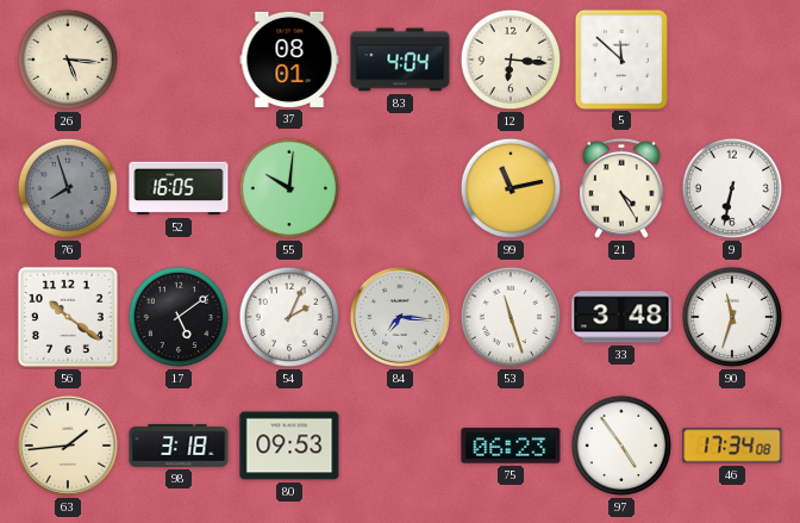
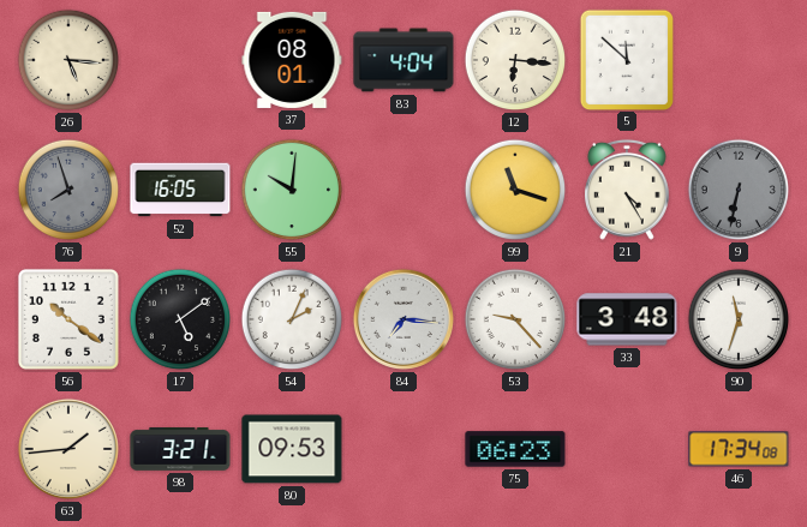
99: 11:13 -> 11:18
9 dial: white -> grey
53: 11:27 -> 9:23
98: 3:18 -> 3:21
97: 4:54 -> none
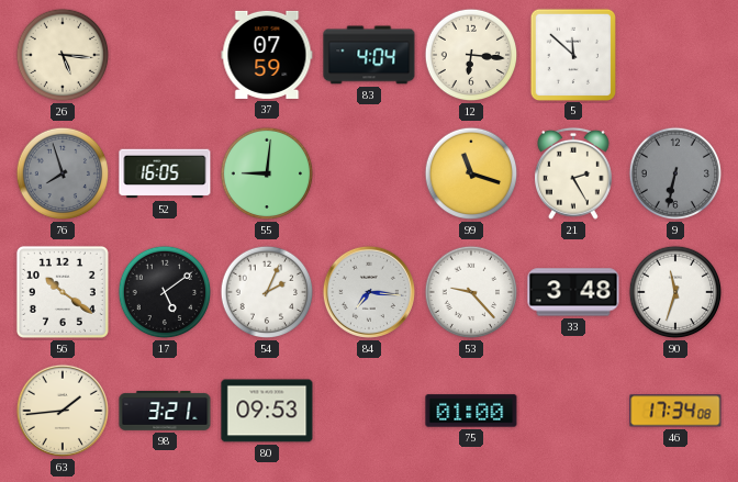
37: 08:01 -> 07:59
55: 10:01 -> 9:01
21: 4:25 -> 2:25
75: 06:23 -> 01:00
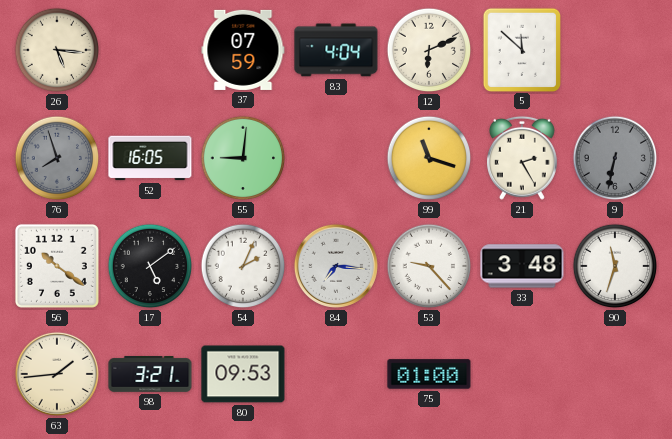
12: 6:16 -> 6:11
46: 17:34 -> none
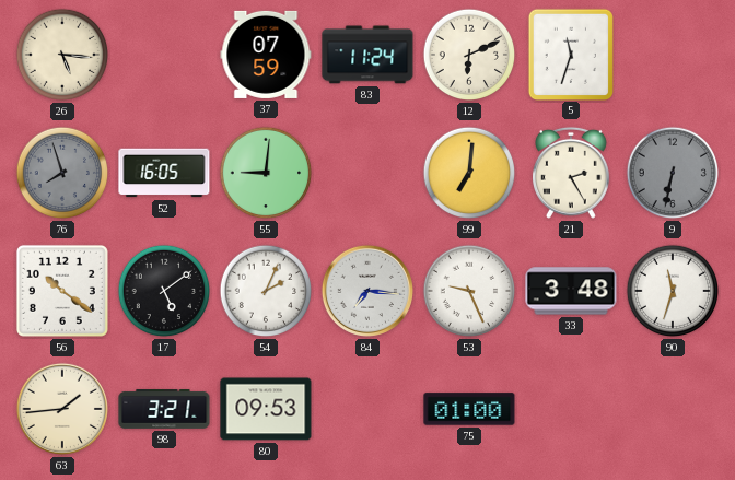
83: 4:04 -> 11:24
5: 11:52 -> 11:33
99: 11:18 -> 7:01
53: 9:23 -> 9:26
